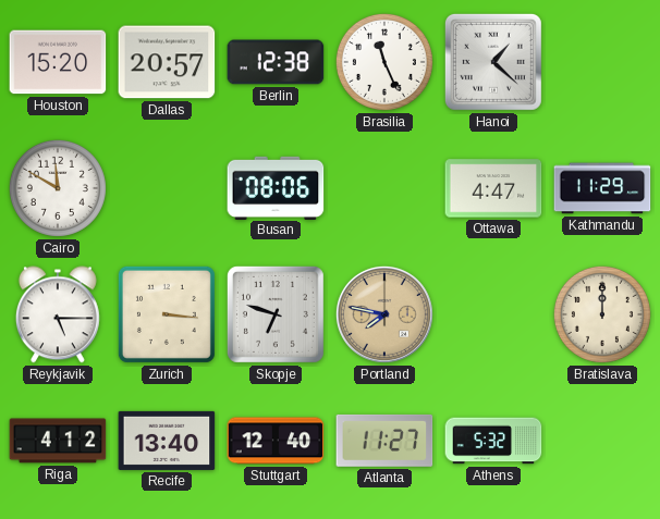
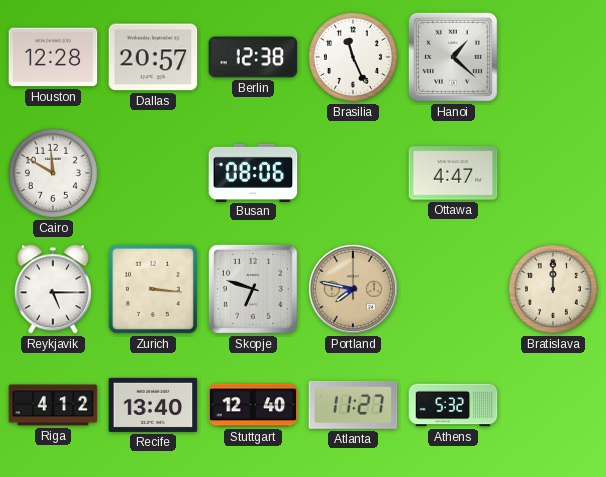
Houston: 15:20 -> 12:28
Kathmandu: 11:29 -> none
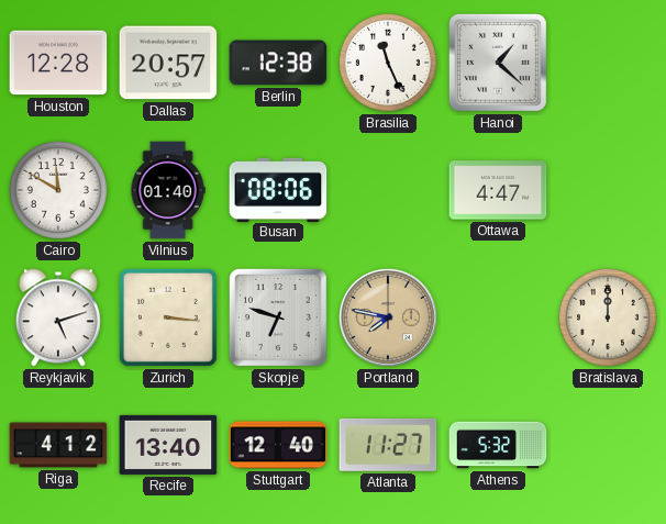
Vilnius: none -> 01:40
Reykjavik: 5:15 -> 5:12
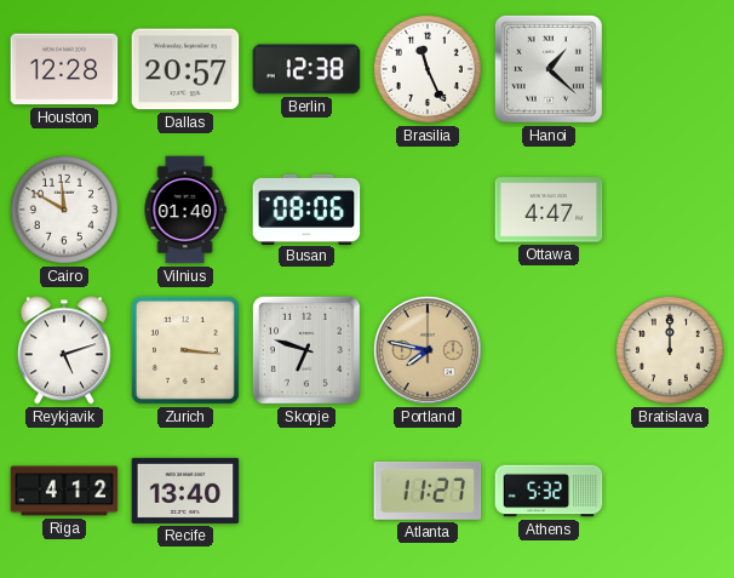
Stuttgart: 12:40 -> none
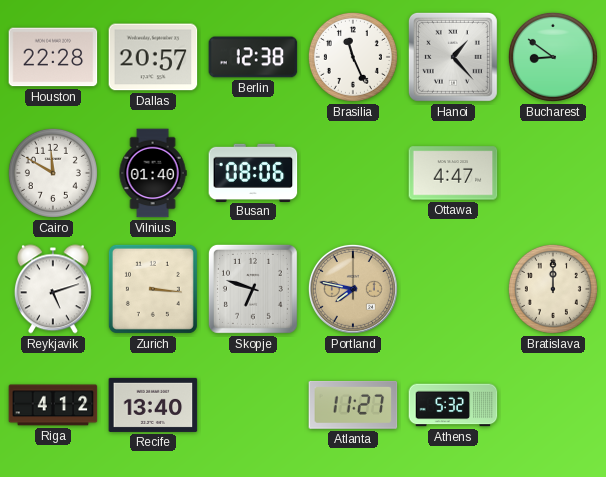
Houston: 12:28 -> 22:28
Hanoi: 1:22 -> 1:23
Bucharest: none -> 8:51
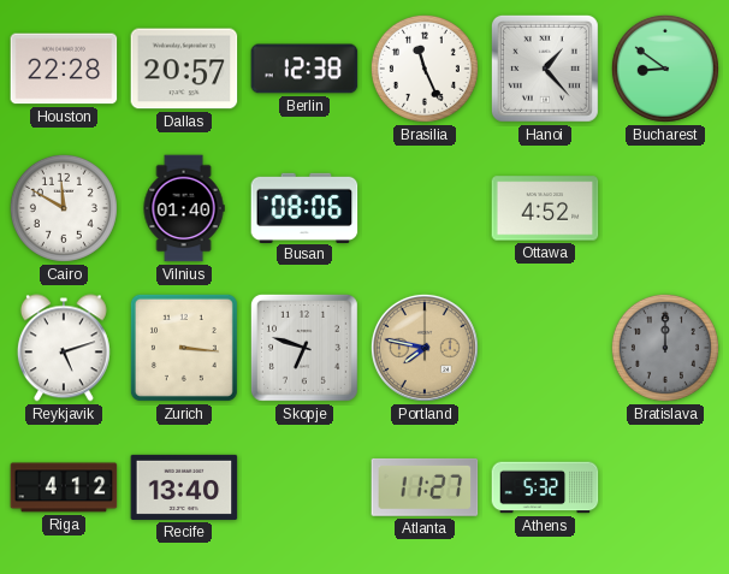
Ottawa: 4:47 -> 4:52
Bratislava dial: cream -> grey
